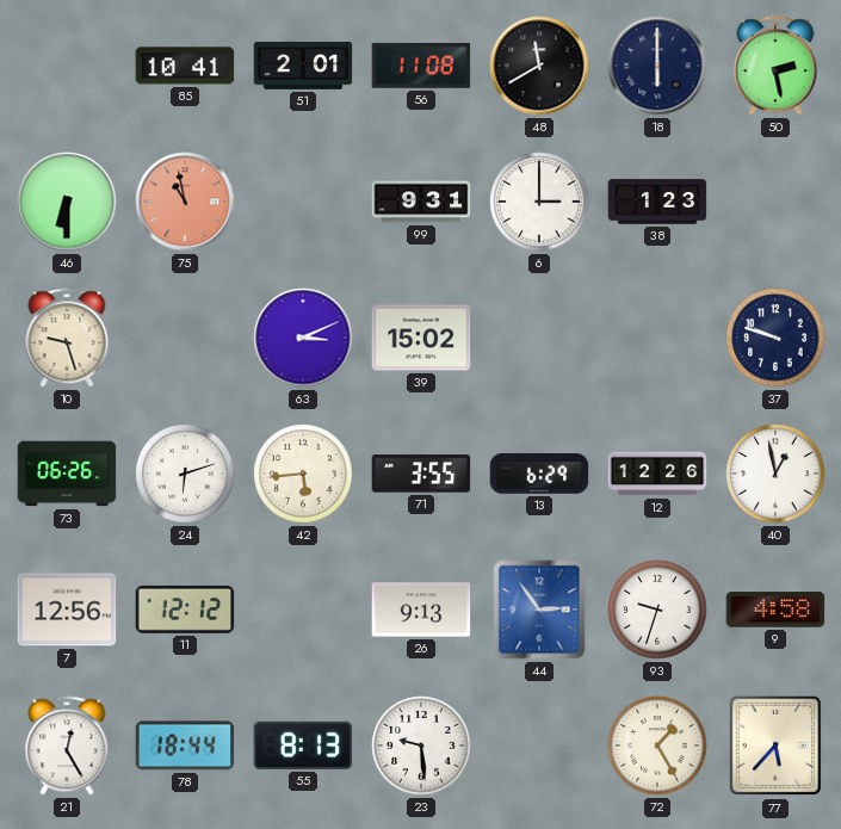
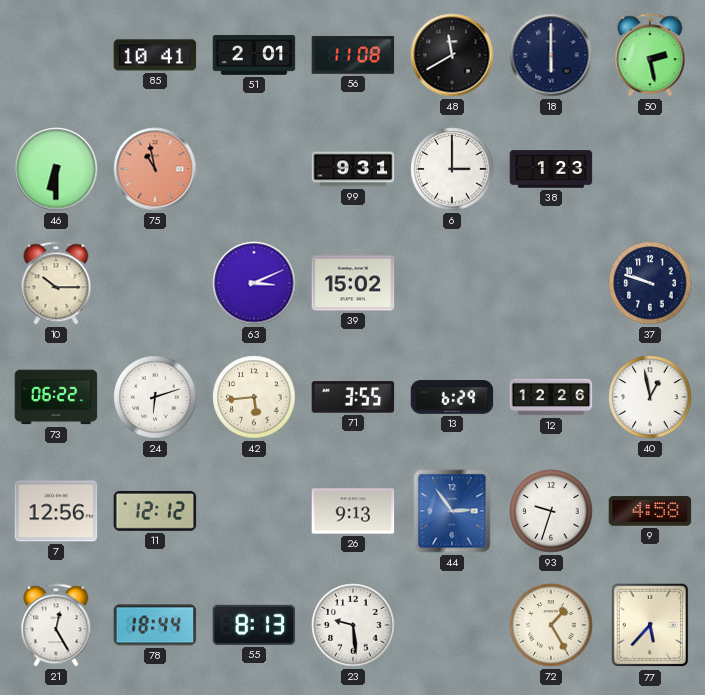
10: 9:27 -> 10:15
73: 06:26 -> 06:22
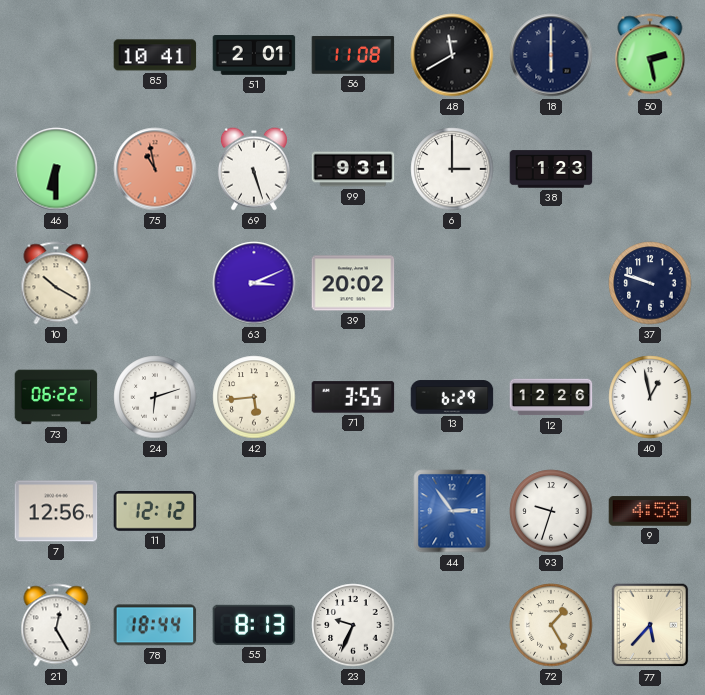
69: none -> 5:27
10: 10:15 -> 10:20
39: 15:02 -> 20:02
26: 9:13 -> none
23: 9:29 -> 9:34
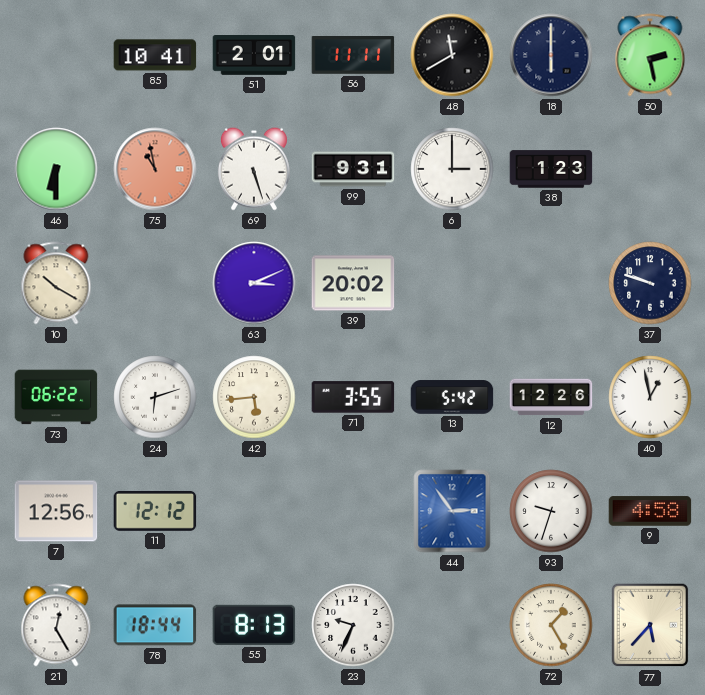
56: 11:08 -> 11:11
13: 6:29 -> 5:42
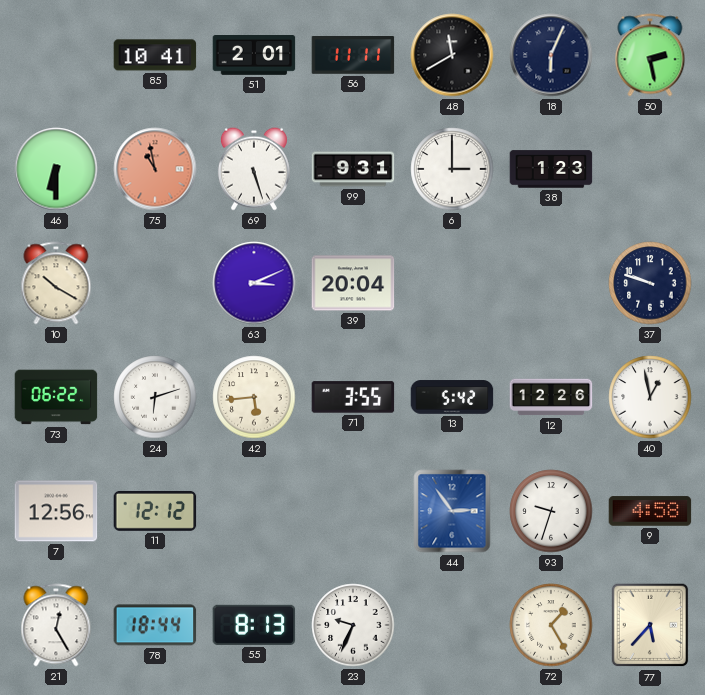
18: 6:00 -> 6:04
39: 20:02 -> 20:04
